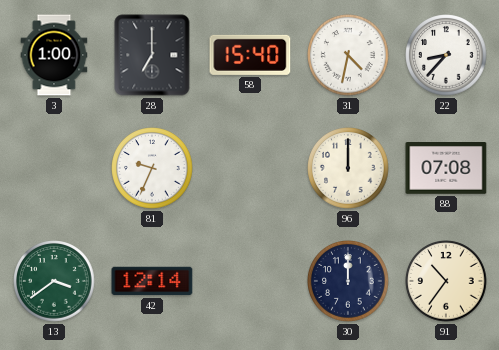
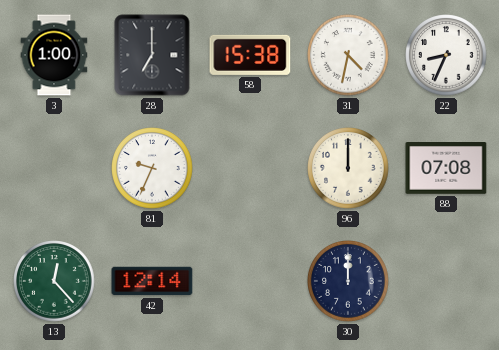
58: 15:40 -> 15:38
22: 8:37 -> 8:34
13: 3:39 -> 12:23
91: 10:36 -> none
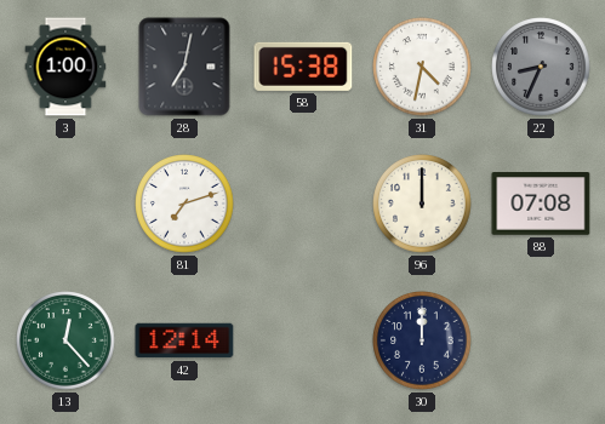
28: 7:00 -> 7:02
22 dial: white -> grey
81: 9:34 -> 7:12
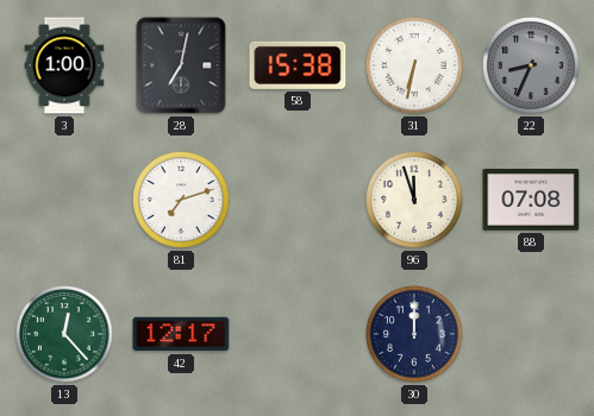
31: 4:32 -> 6:32
96: 12:00 -> 11:57
42: 12:14 -> 12:17
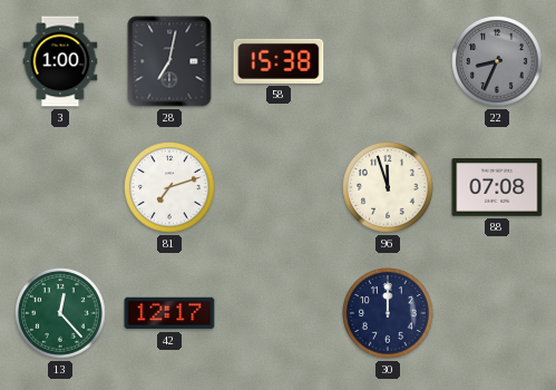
31: 6:32 -> none
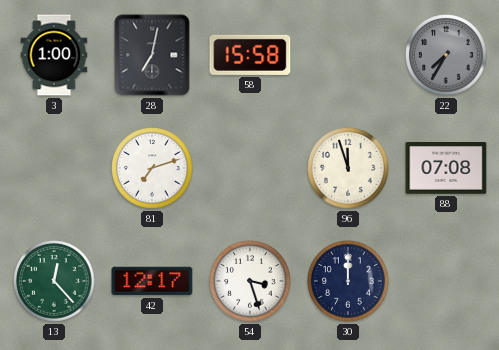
58: 15:38 -> 15:58
22: 8:34 -> 7:35
54: none -> 3:27
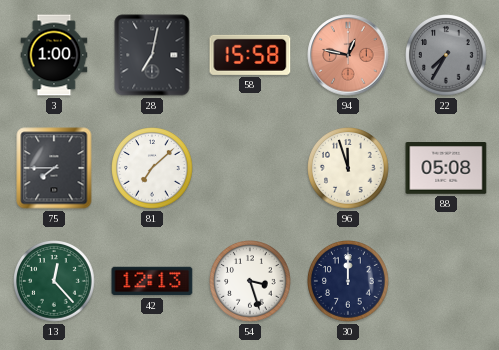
94: none -> 12:47
75: none -> 7:45
81: 7:12 -> 7:08
88: 07:08 -> 05:08
42: 12:17 -> 12:13
